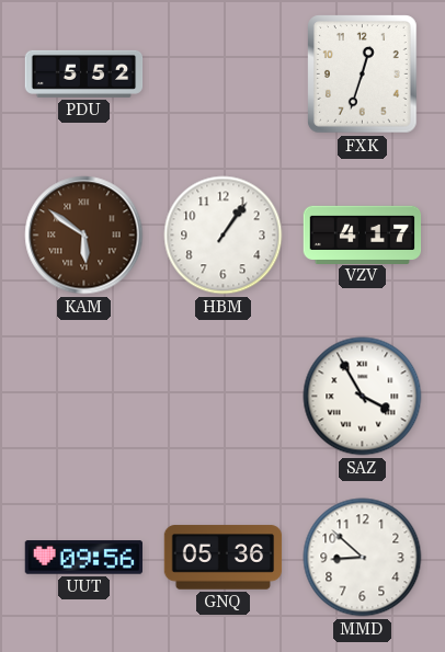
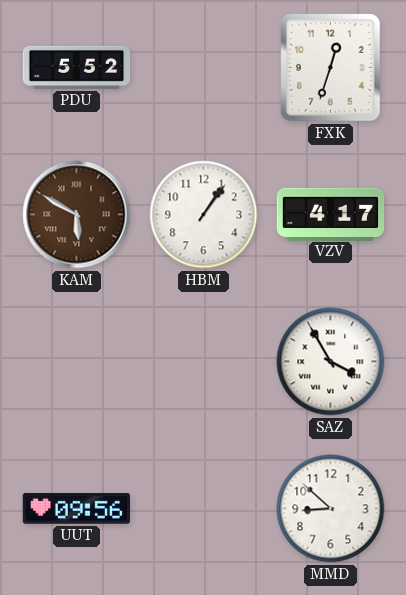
KAM: 5:51 -> 5:50
GNQ: 05:36 -> none
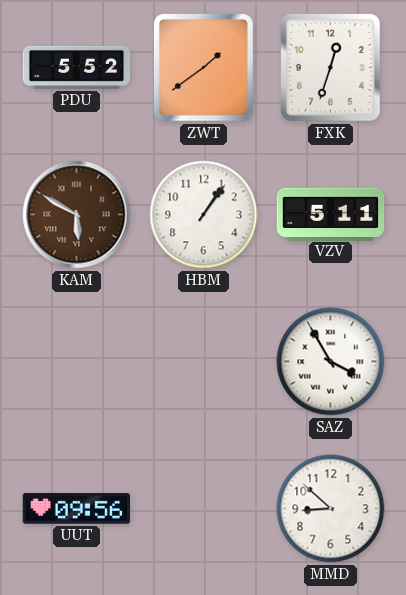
ZWT: none -> 1:39
VZV: 4:17 -> 5:11
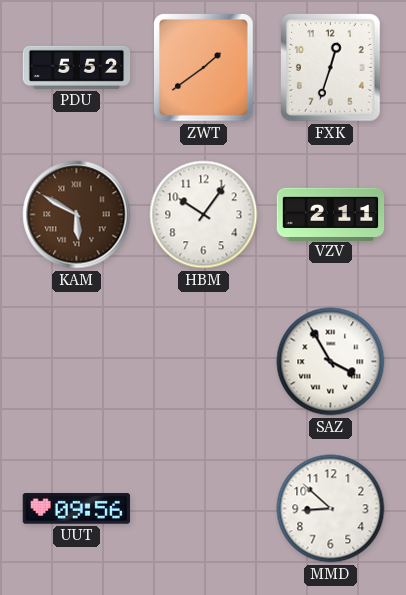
HBM: 1:06 -> 10:06
VZV: 5:11 -> 2:11
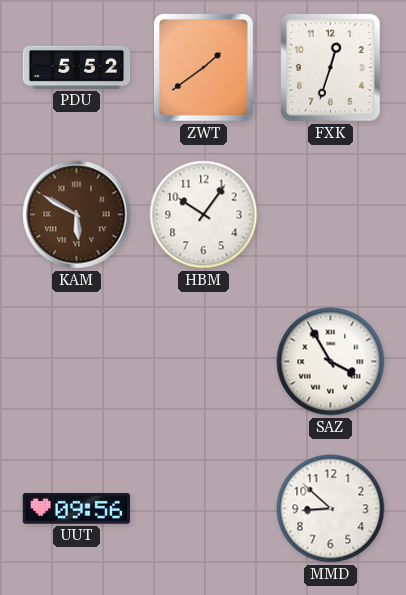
VZV: 2:11 -> none
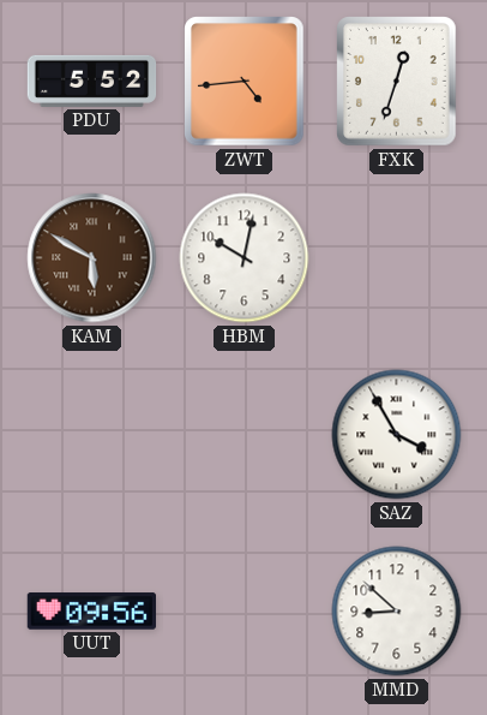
ZWT: 1:39 -> 4:44
HBM: 10:06 -> 10:02
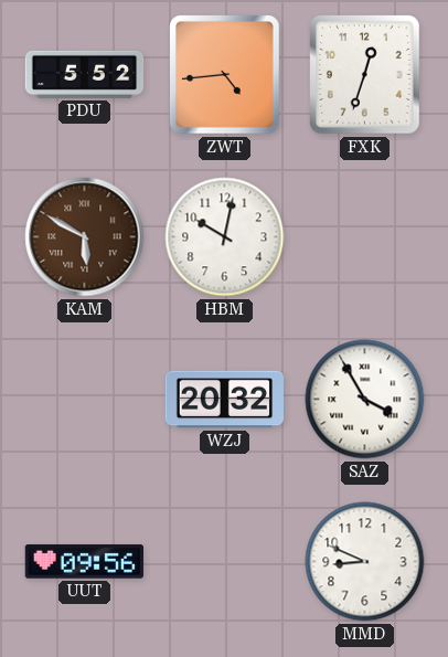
WZJ: none -> 20:32
MMD: 8:52 -> 8:49
